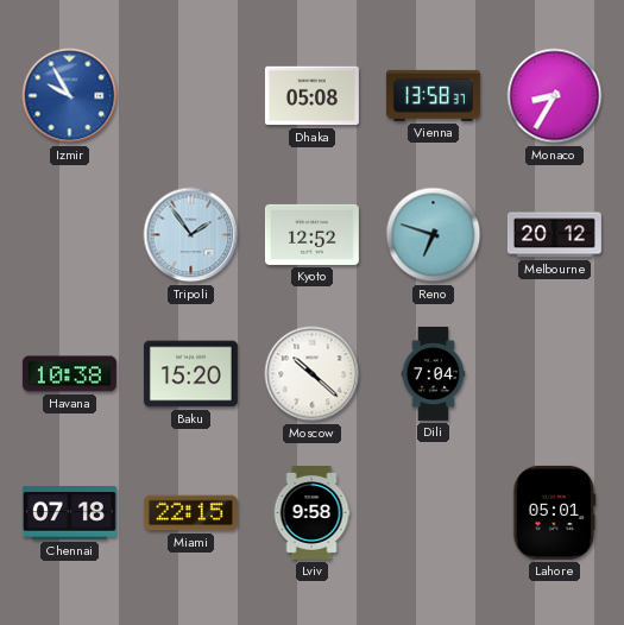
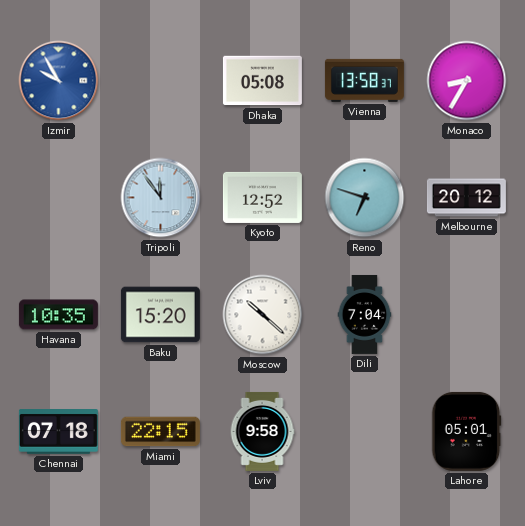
Tripoli: 1:54 -> 11:54
Havana: 10:38 -> 10:35
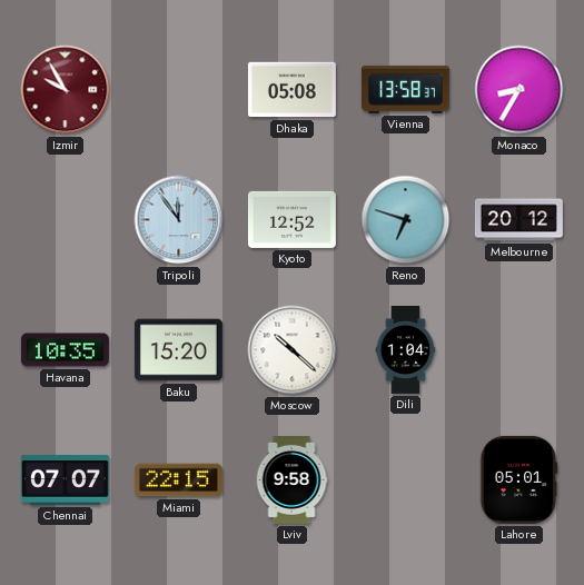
Izmir dial: blue -> burgundy
Dili: 7:04 -> 1:04
Chennai: 07:18 -> 07:07
